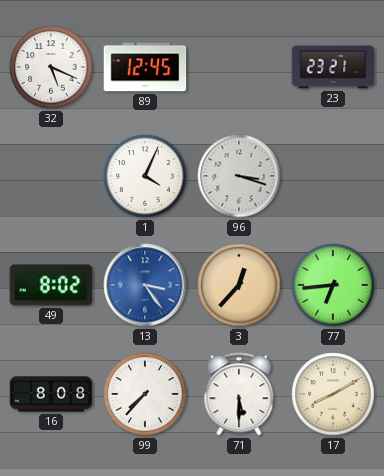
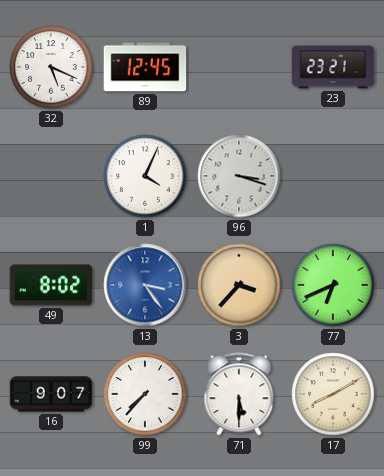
3: 12:37 -> 3:37
77: 6:44 -> 6:41
16: 8:08 -> 9:07
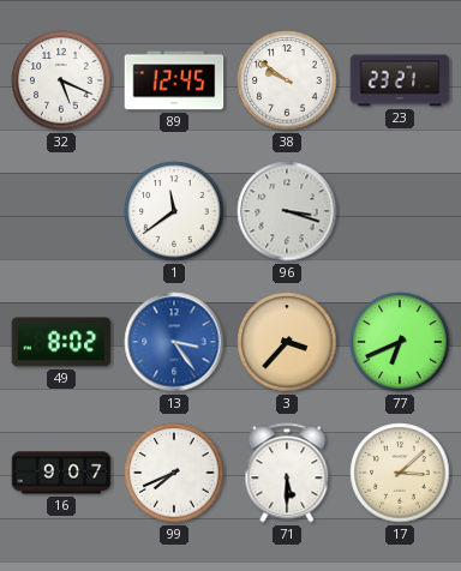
38: none -> 9:51
1: 4:04 -> 11:39
99: 7:37 -> 7:41
17: 8:10 -> 3:08
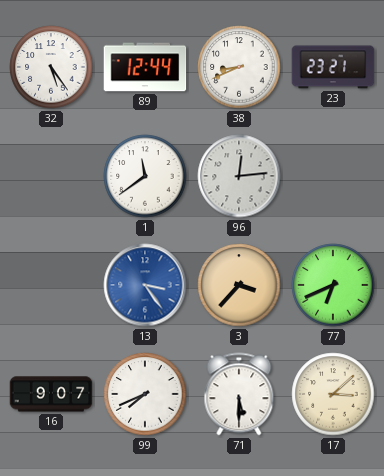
32: 5:19 -> 5:24
89: 12:45 -> 12:44
38: 9:51 -> 8:41
96: 3:18 -> 12:14
49: 8:02 -> none
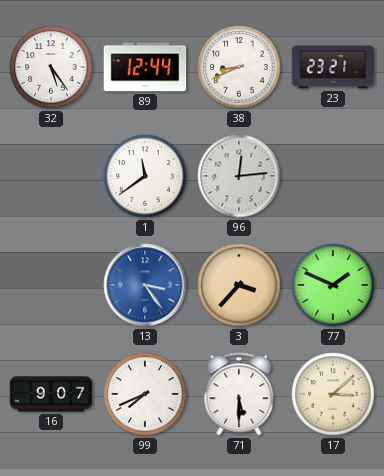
77: 6:41 -> 1:49
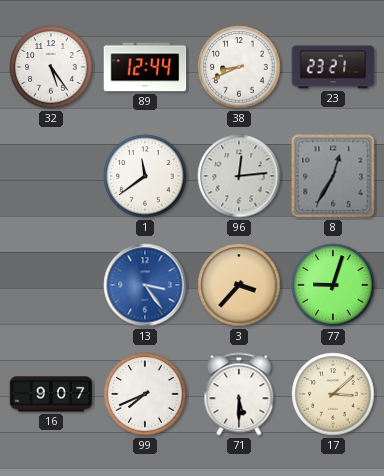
8: none -> 12:35
77: 1:49 -> 9:03
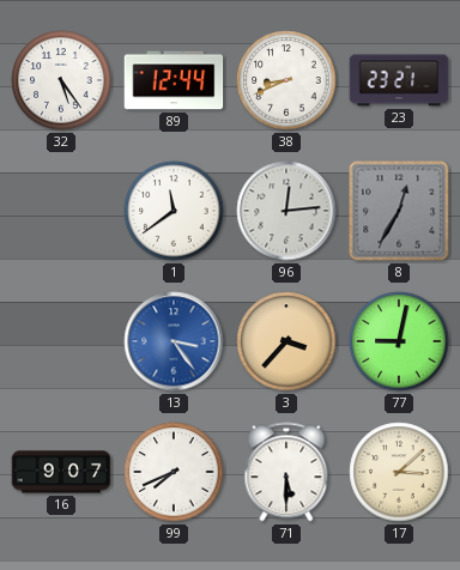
77: 9:03 -> 9:02
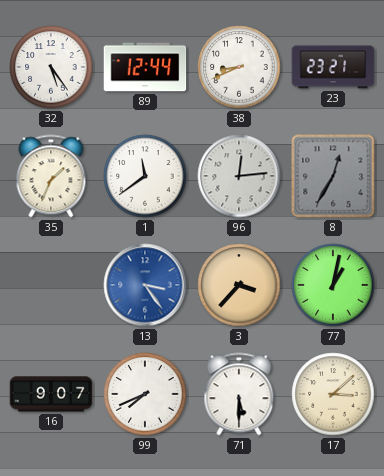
35: none -> 1:34
77: 9:02 -> 1:02
